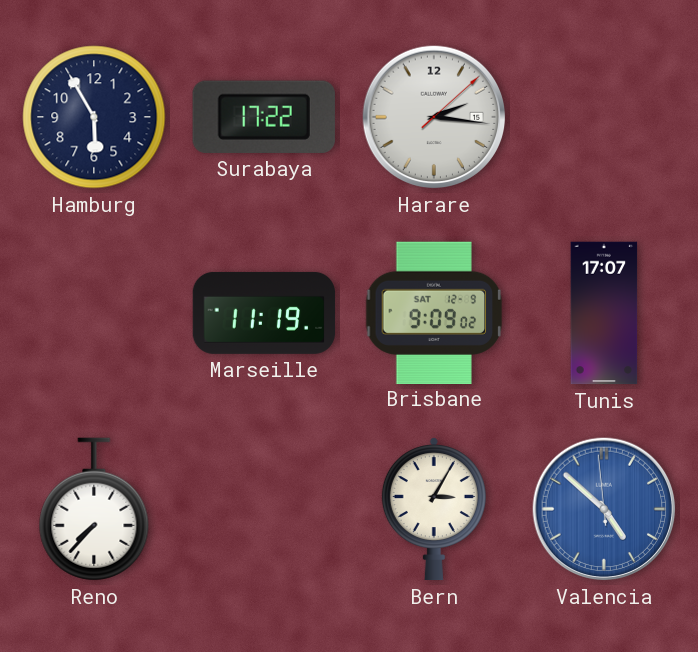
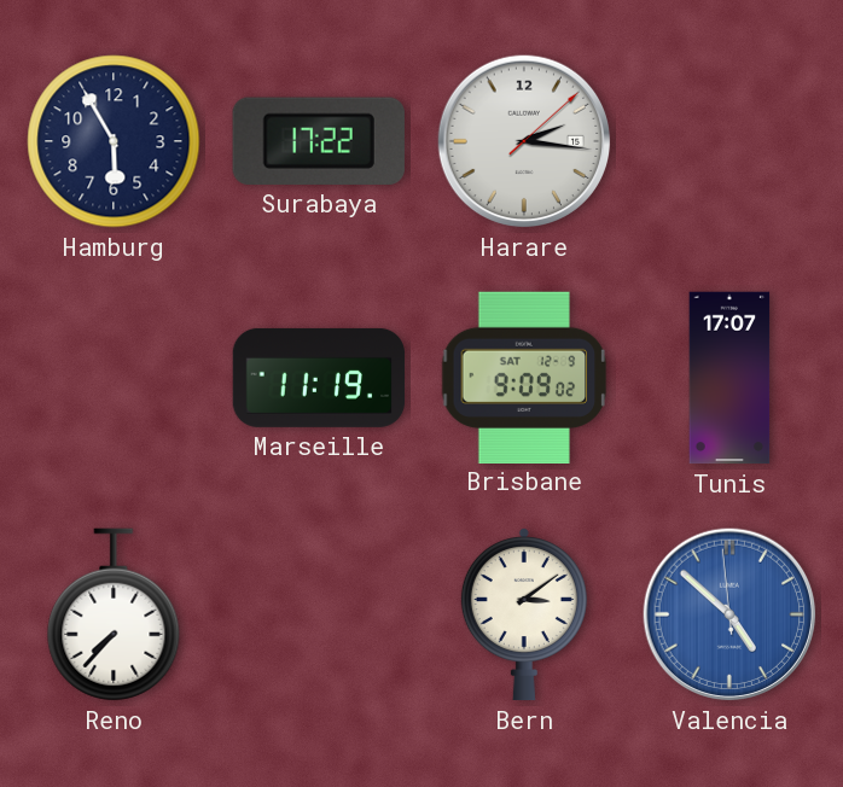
Bern: 3:05 -> 3:09
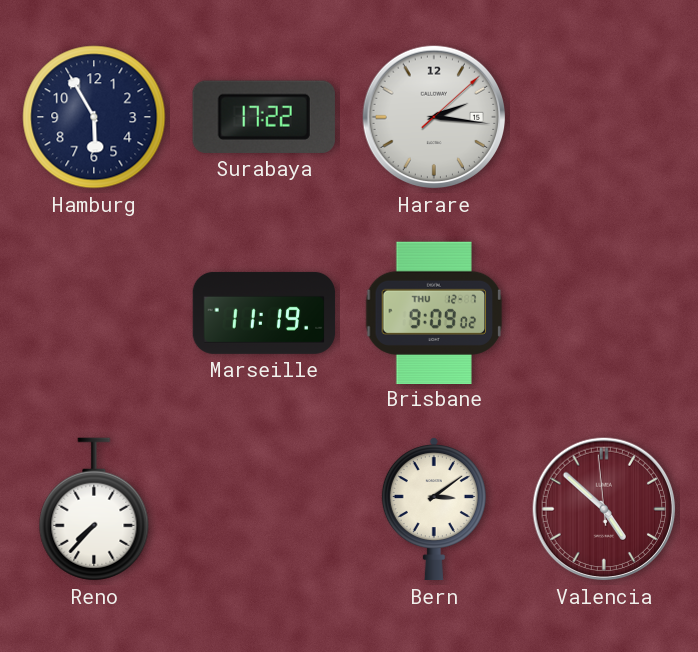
Brisbane date: SAT 12-9 -> THU 12-7
Tunis: 17:07 -> none
Valencia dial: blue -> burgundy
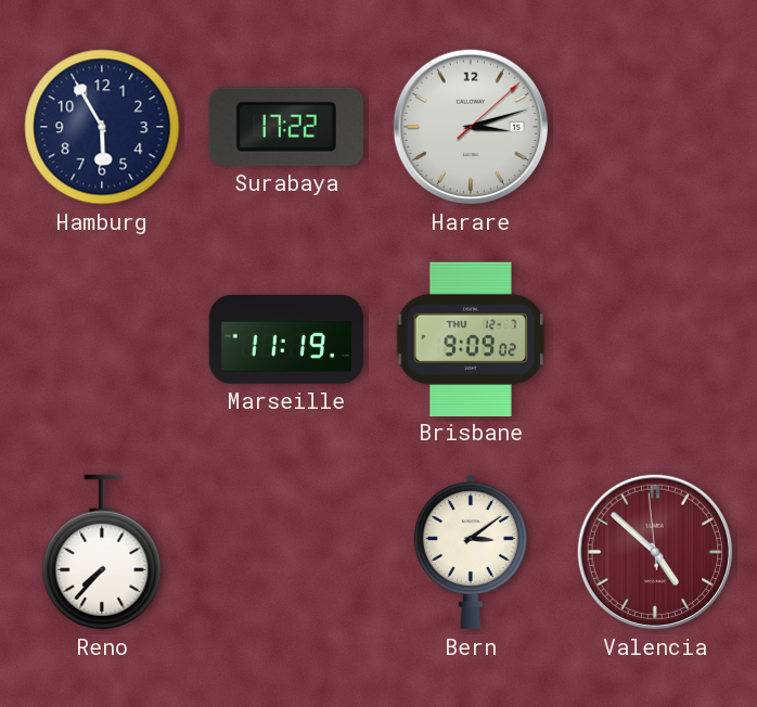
Harare: 2:16 -> 3:12
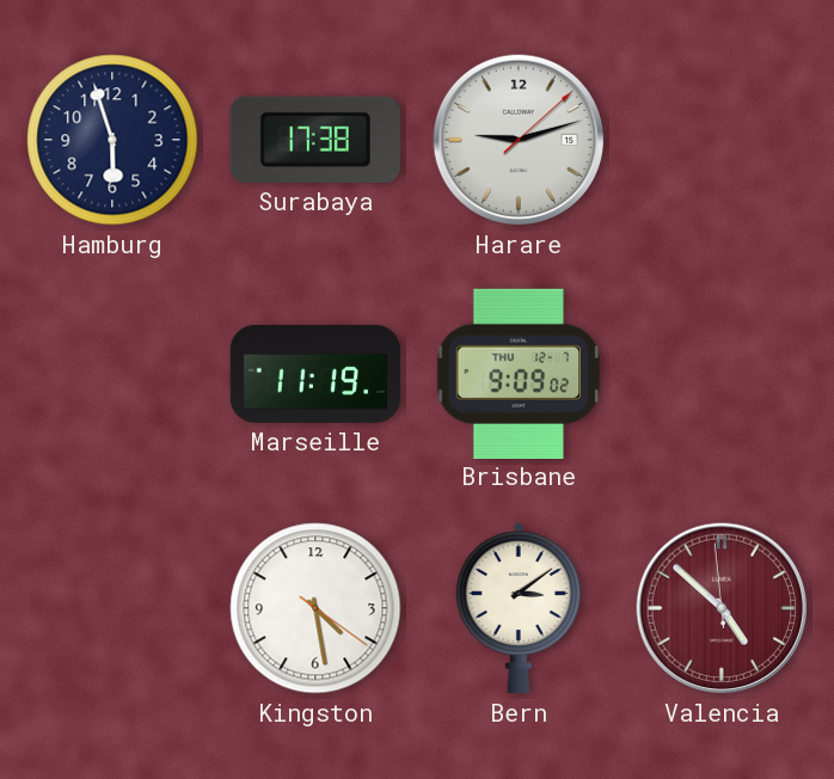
Hamburg: 5:55 -> 5:57
Surabaya: 17:22 -> 17:38
Harare: 3:12 -> 9:12
Reno: 7:37 -> none
Kingston: none -> 4:28
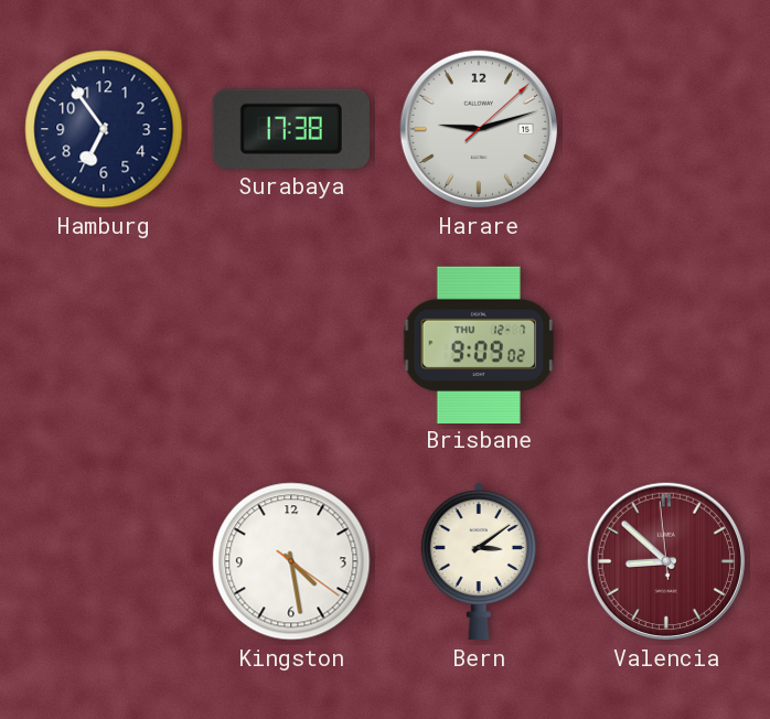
Hamburg: 5:57 -> 6:54
Marseille: 11:19 -> none
Valencia: 4:51 -> 8:51
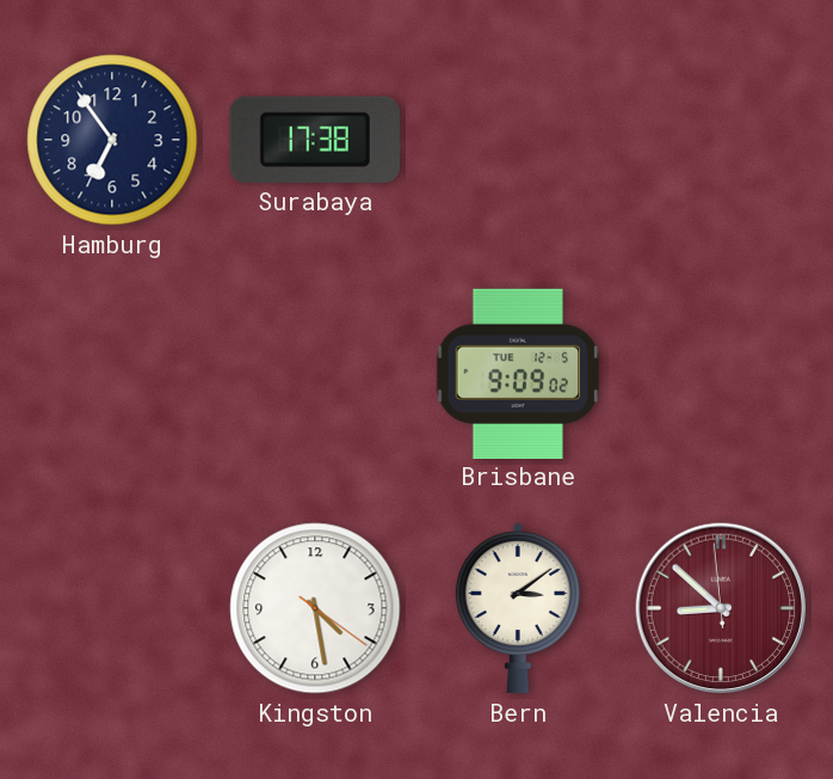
Harare: 9:12 -> none
Brisbane date: THU 12-7 -> TUE 12-5
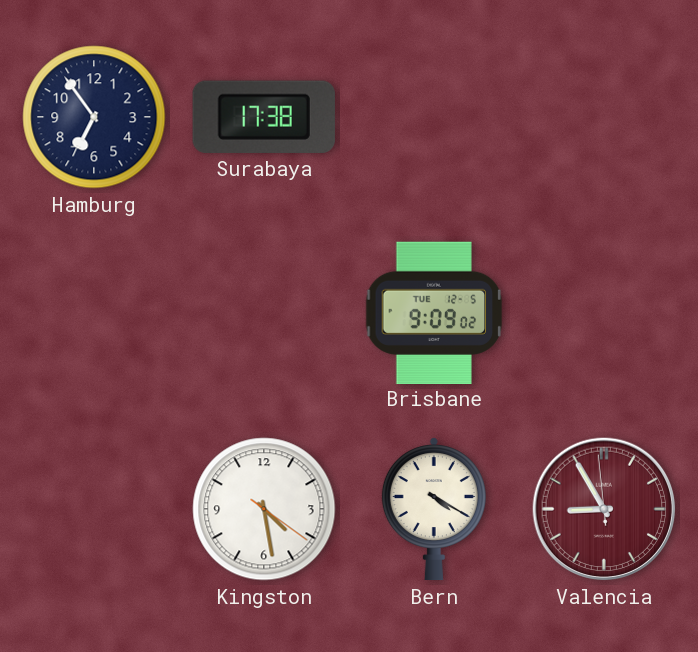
Bern: 3:09 -> 4:20
Valencia: 8:51 -> 8:54
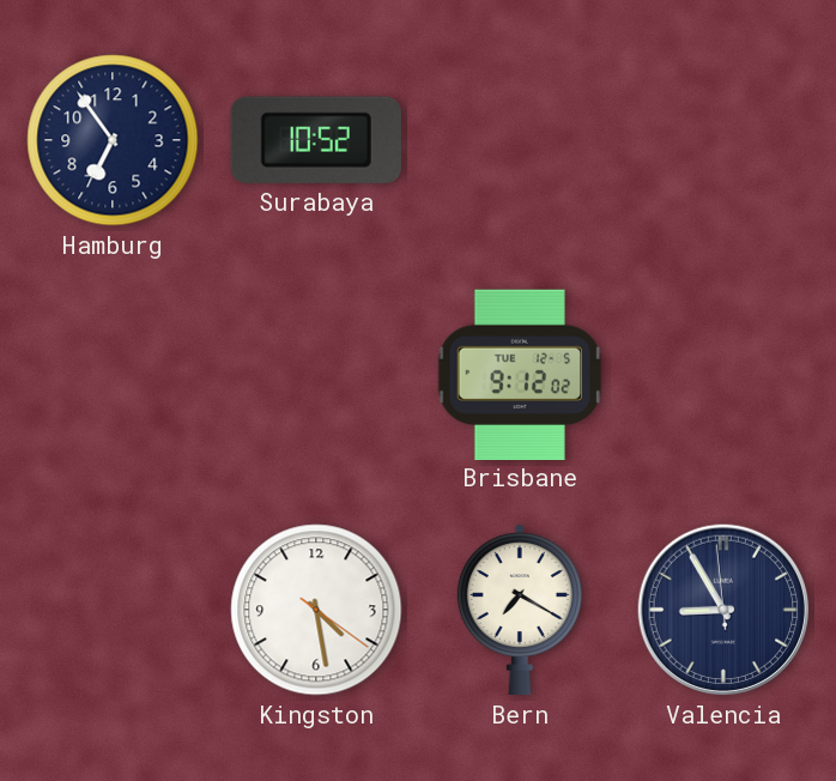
Surabaya: 17:38 -> 10:52
Brisbane: 9:09 -> 9:12
Bern: 4:20 -> 7:20
Valencia dial: burgundy -> navy
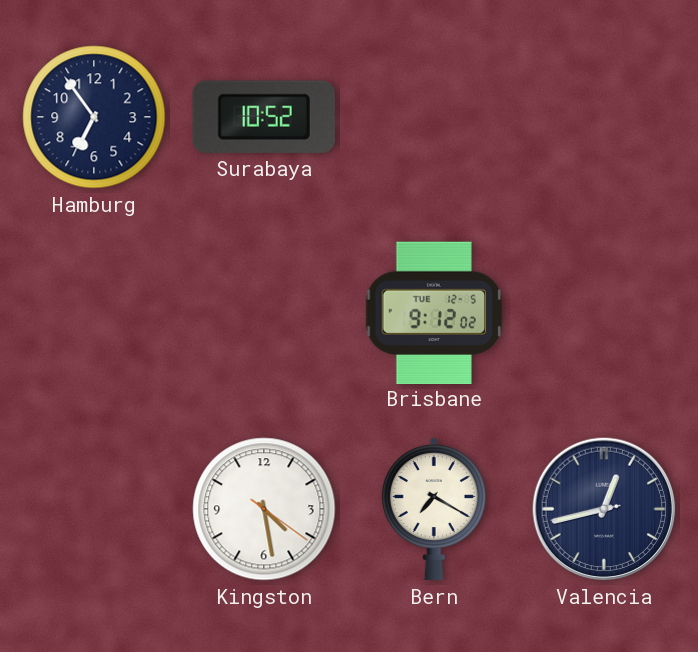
Valencia: 8:54 -> 12:42
